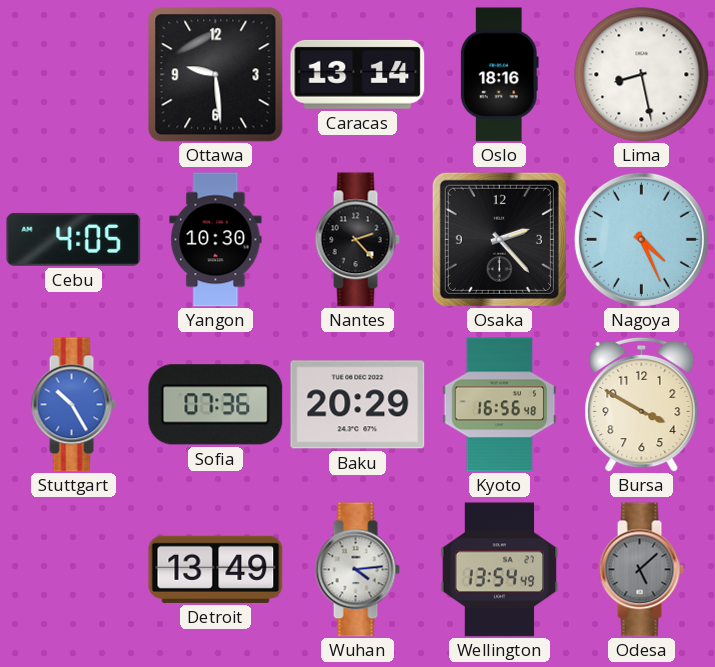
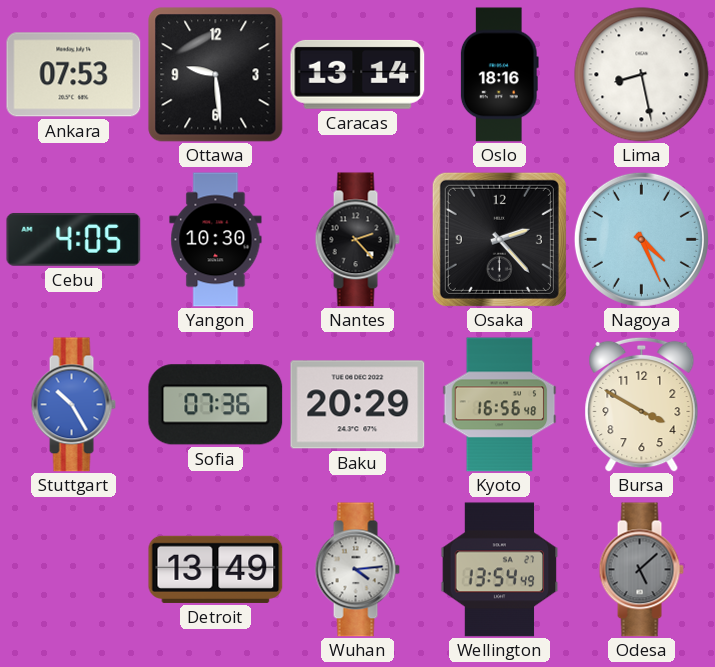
Ankara: none -> 07:53
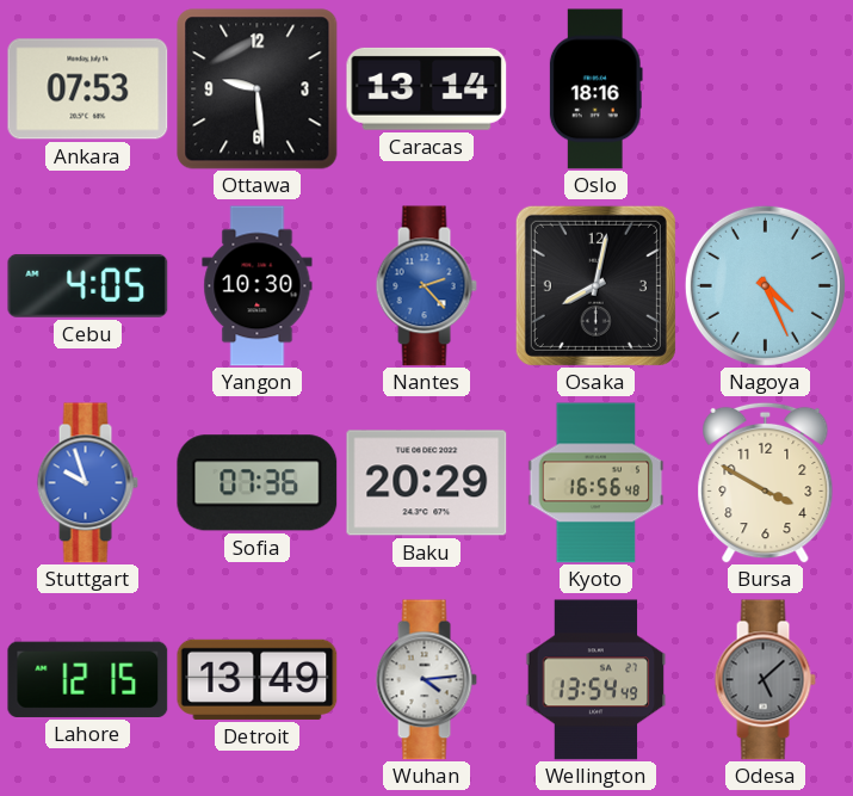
Lima: 8:28 -> none
Nantes dial: black -> blue
Osaka: 2:23 -> 8:02
Stuttgart: 10:25 -> 9:57
Lahore: none -> 12:15
